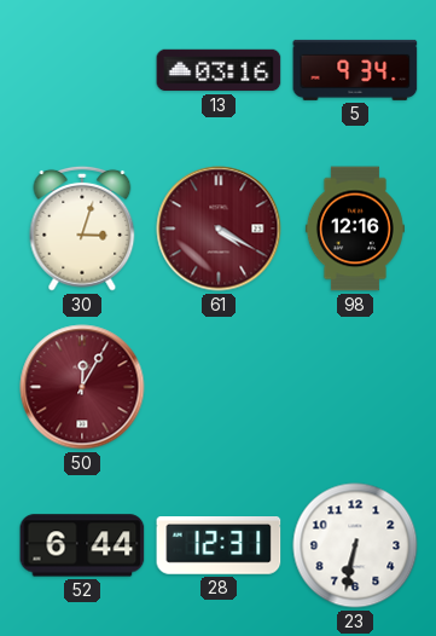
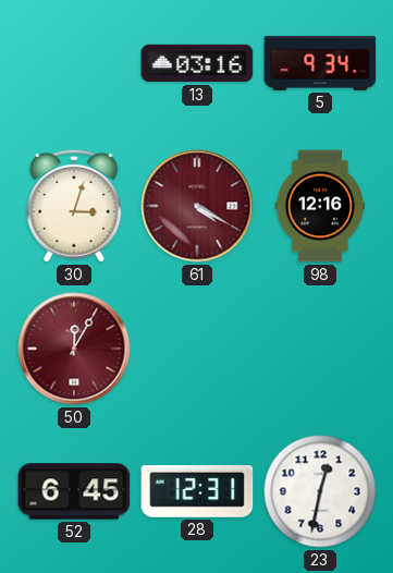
52: 6:44 -> 6:45
23: 6:32 -> 12:32
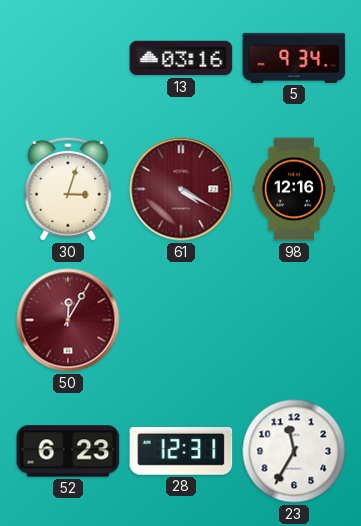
52: 6:45 -> 6:23
23: 12:32 -> 11:35
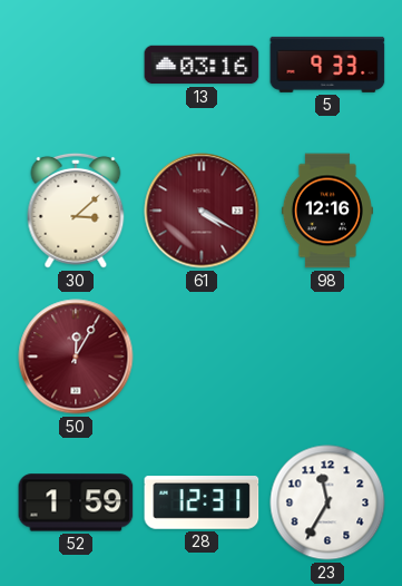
5: 9:34 -> 9:33
30: 3:03 -> 3:08
52: 6:23 -> 1:59
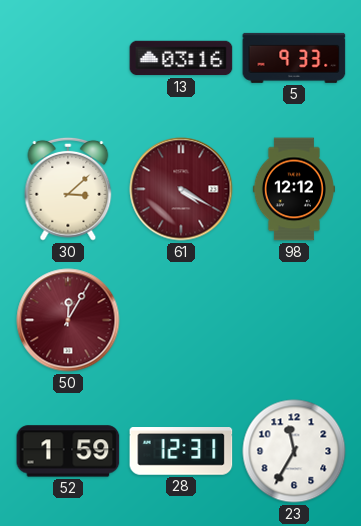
98: 12:16 -> 12:12
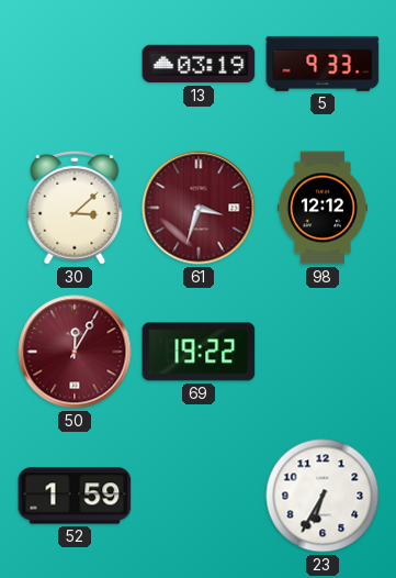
13: 03:16 -> 03:19
61: 4:20 -> 3:33
69: none -> 19:22
28: 12:31 -> none
23: 11:35 -> 6:35
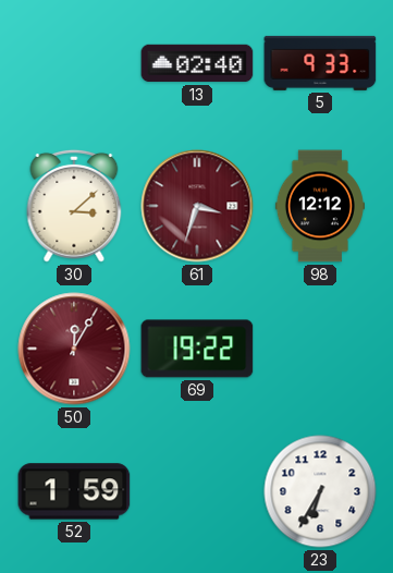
13: 03:19 -> 02:40
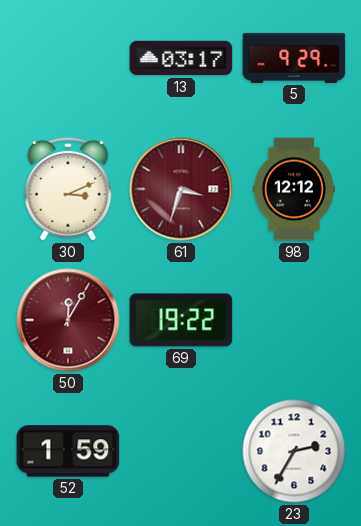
13: 02:40 -> 03:17
5: 9:33 -> 9:29
30: 3:08 -> 3:11
23: 6:35 -> 2:35
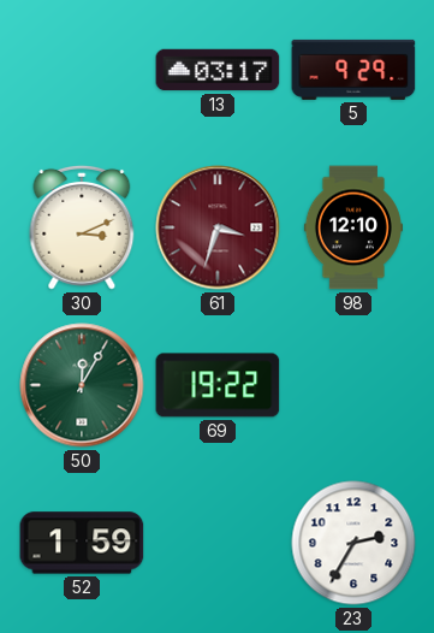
98: 12:12 -> 12:10
50 dial: burgundy -> green
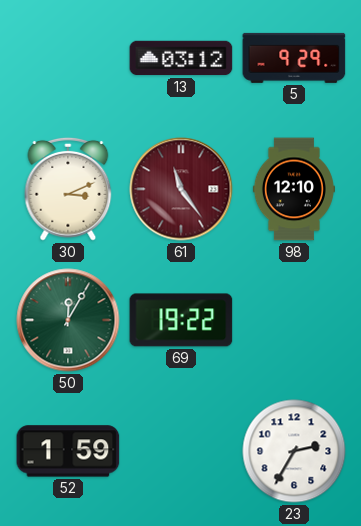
13: 03:17 -> 03:12
61: 3:33 -> 11:24
